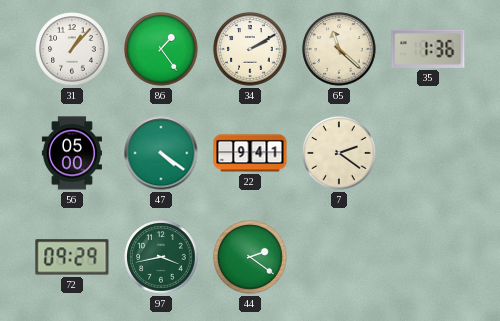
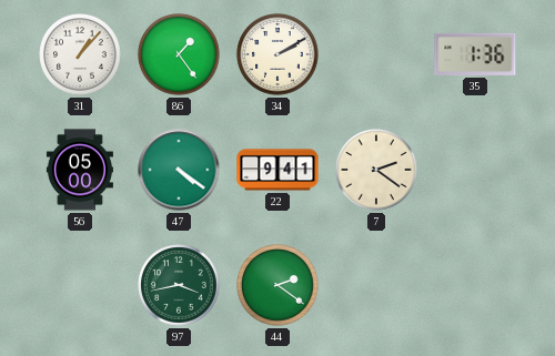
65: 11:22 -> none
72: 09:29 -> none
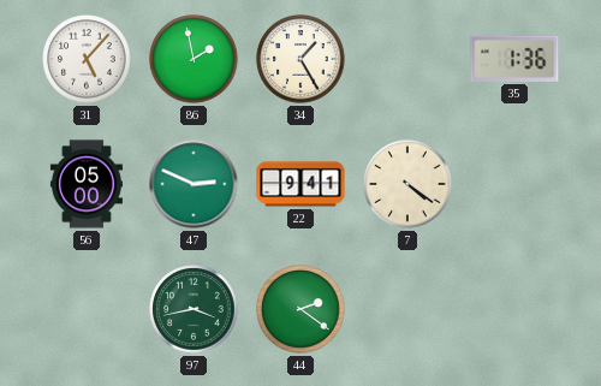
31: 1:07 -> 5:07
86: 1:24 -> 1:58
34: 2:10 -> 1:25
47: 4:21 -> 2:49
7: 2:21 -> 4:21
